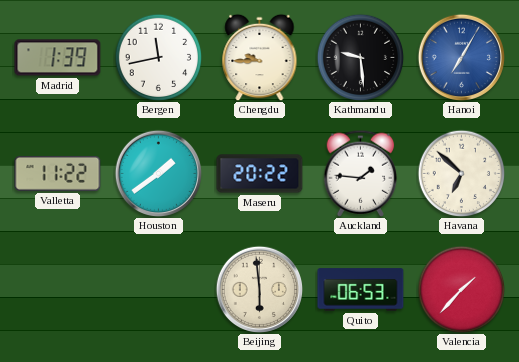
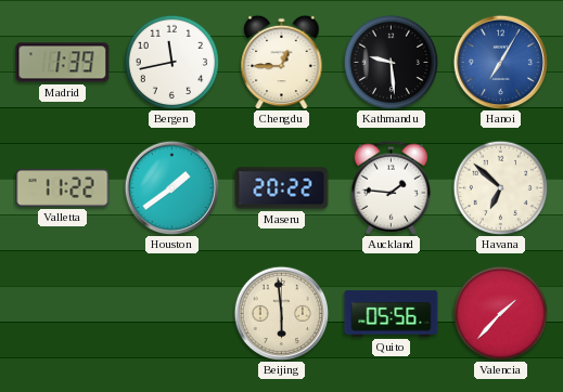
Chengdu: 9:45 -> 12:45
Quito: 06:53 -> 05:56
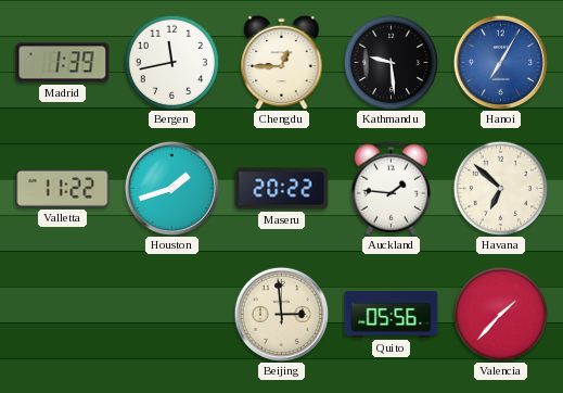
Houston: 1:39 -> 1:42
Beijing: 5:59 -> 2:59
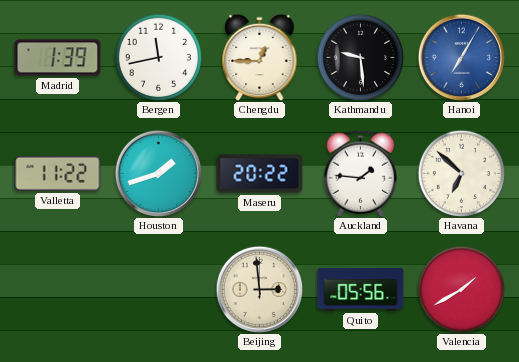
Valencia: 1:37 -> 1:40
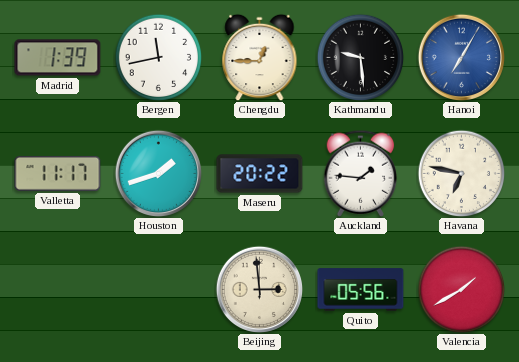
Valletta: 11:22 -> 11:17
Havana: 6:52 -> 6:47
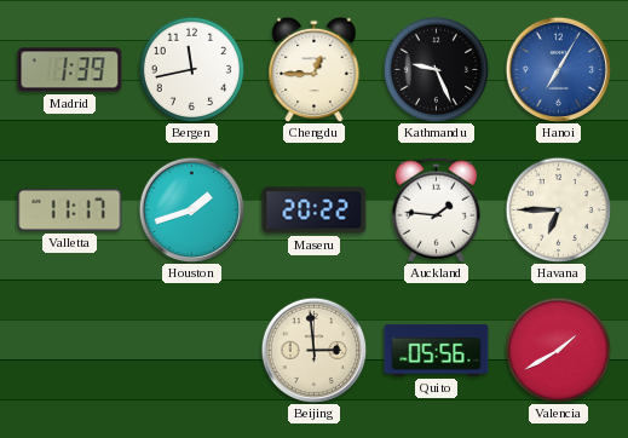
Kathmandu: 9:29 -> 9:26
Havana: 6:47 -> 6:45
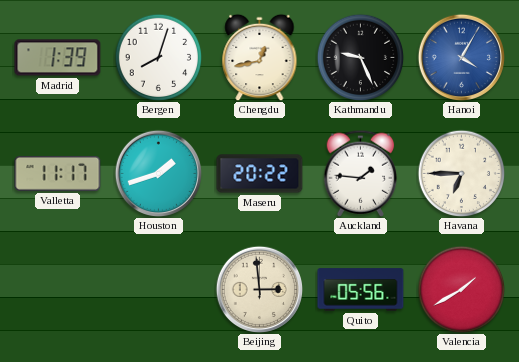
Bergen: 11:43 -> 8:03
Chengdu: 12:45 -> 12:43
Hanoi: 7:05 -> 4:05
